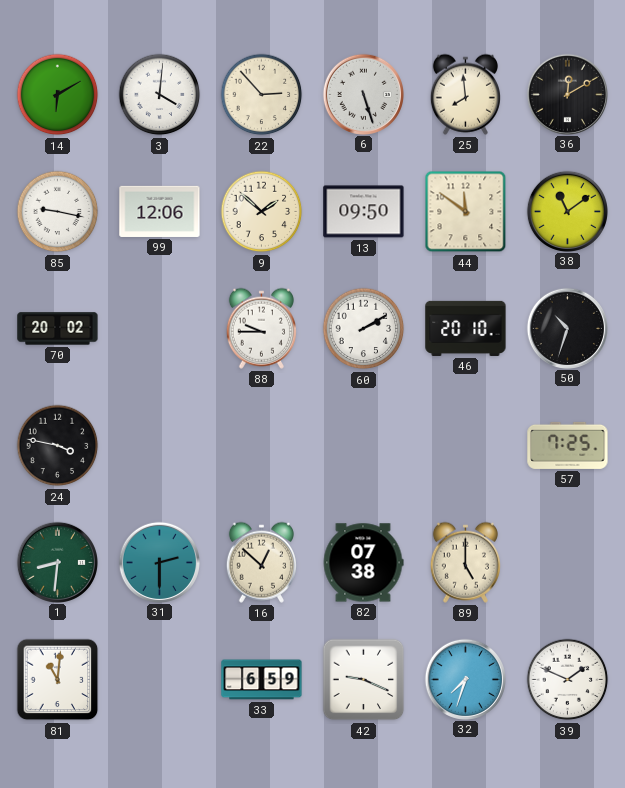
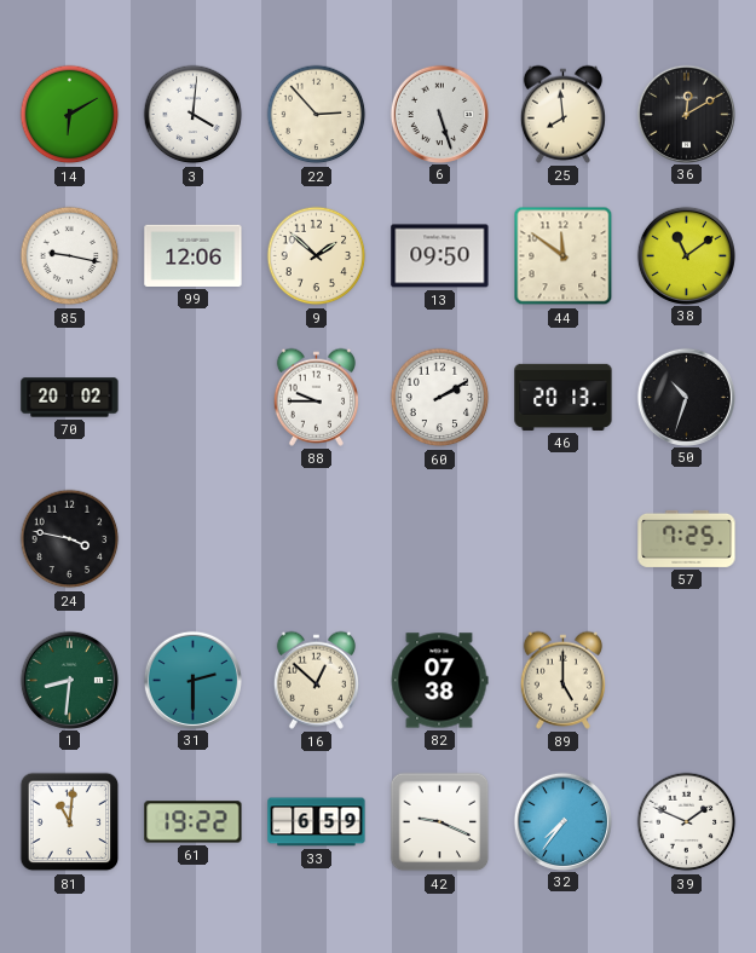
46: 20:10 -> 20:13
61: none -> 19:22
32: 7:33 -> 7:36
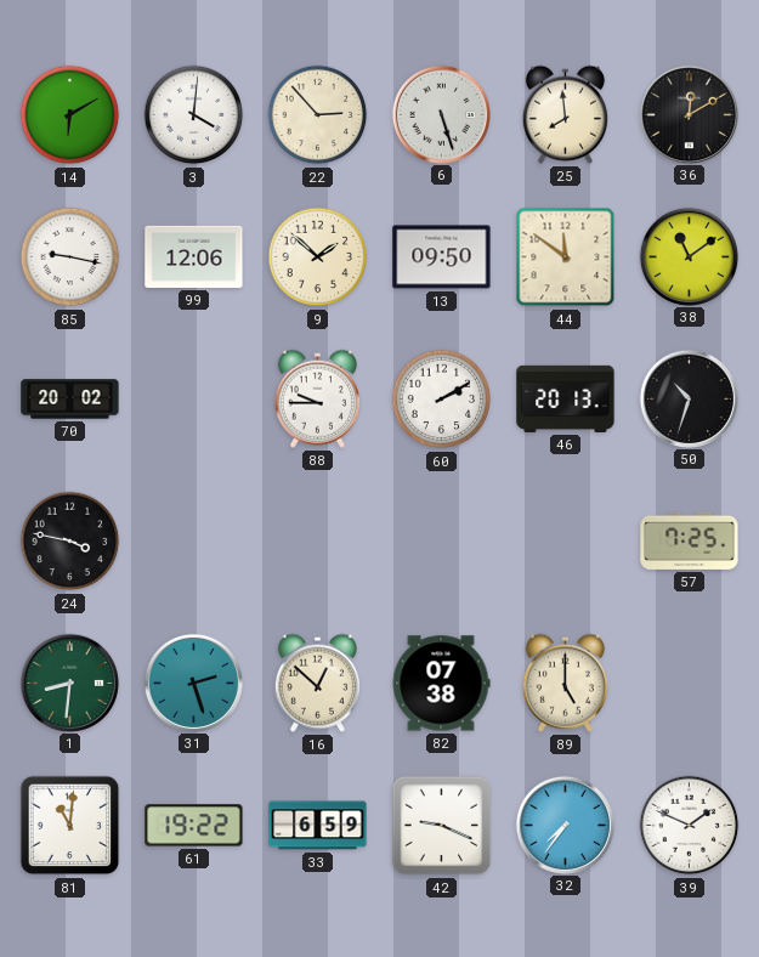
31: 2:30 -> 2:27
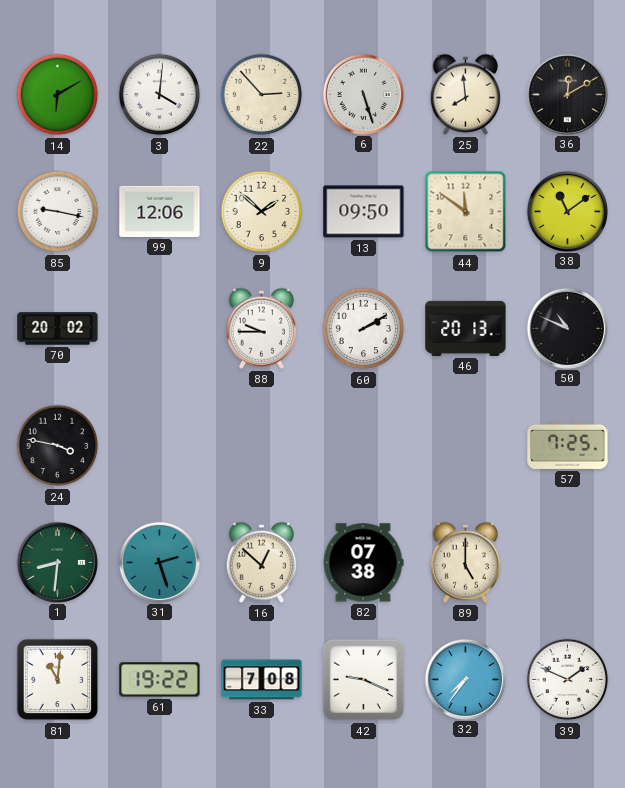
50: 10:33 -> 10:49
33: 6:59 -> 7:08
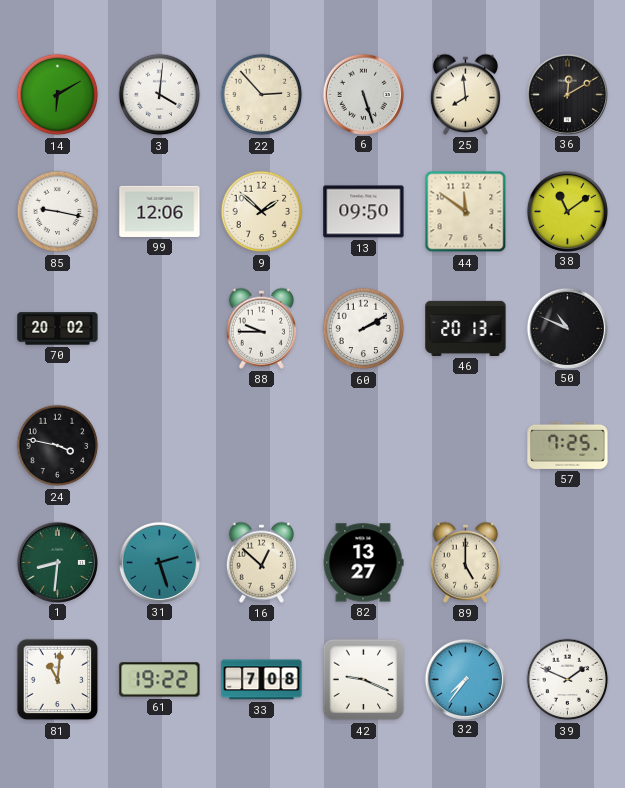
82: 07:38 -> 13:27
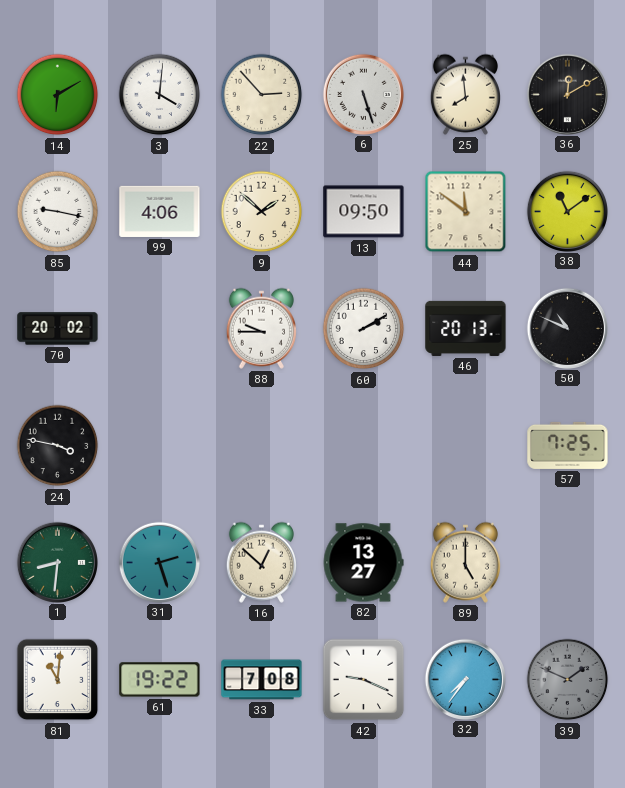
99: 12:06 -> 4:06
39 dial: white -> grey
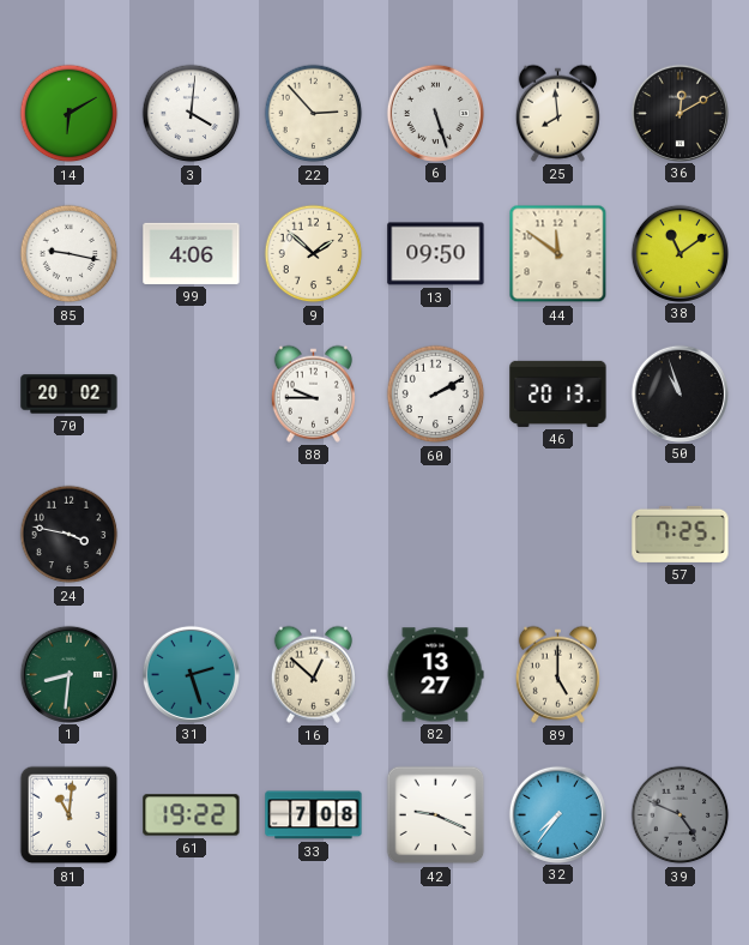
50: 10:49 -> 10:57
39: 1:49 -> 4:49
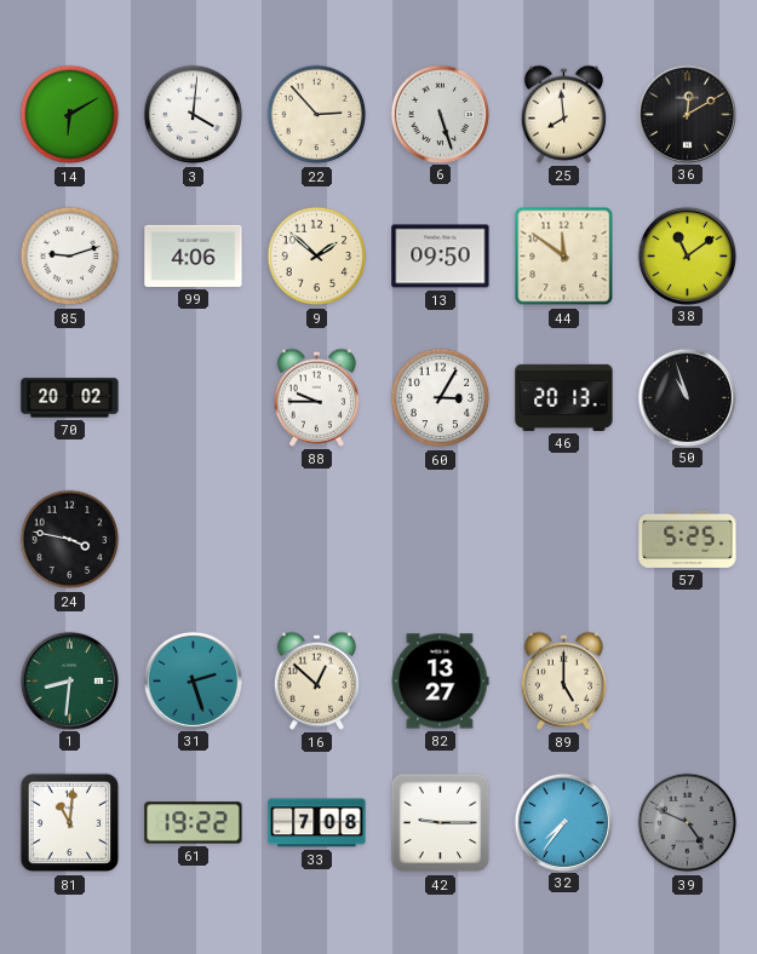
85: 9:17 -> 9:12
60: 2:10 -> 3:05
57: 7:25 -> 5:25
42: 9:19 -> 9:15
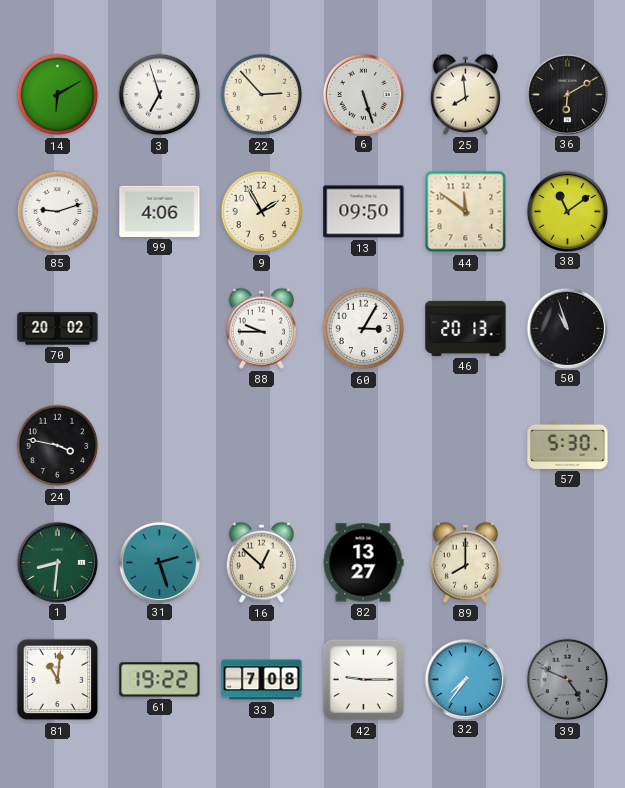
3: 4:01 -> 6:57
36: 12:10 -> 6:10
9: 1:52 -> 1:55
57: 5:25 -> 5:30
89: 5:00 -> 8:00
